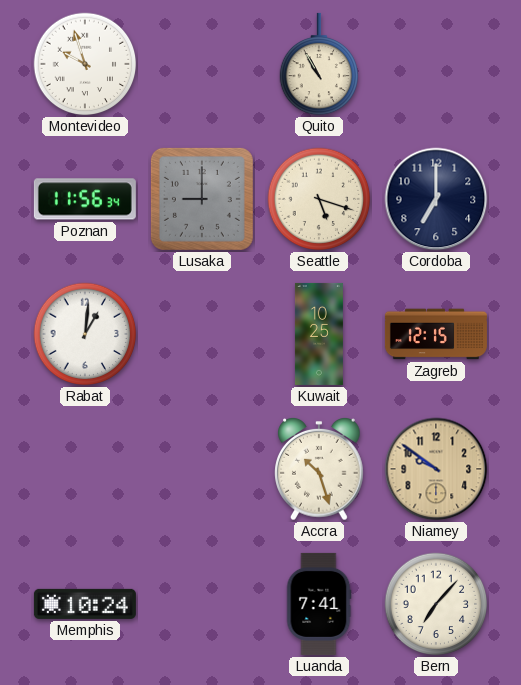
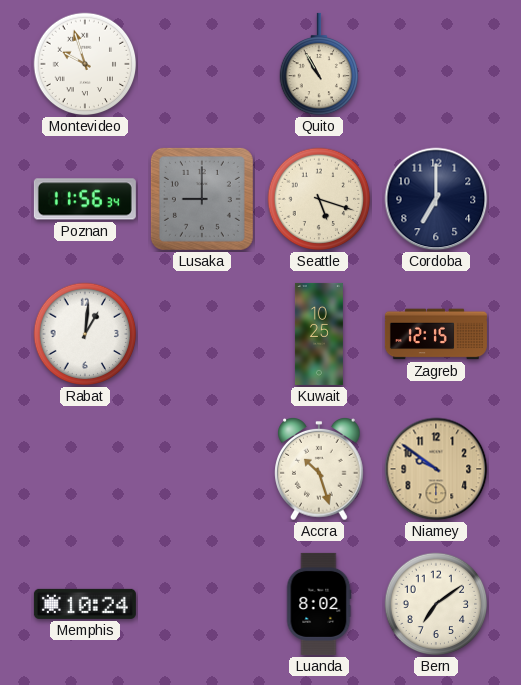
Luanda: 7:41 -> 8:02
Bern: 7:07 -> 7:09
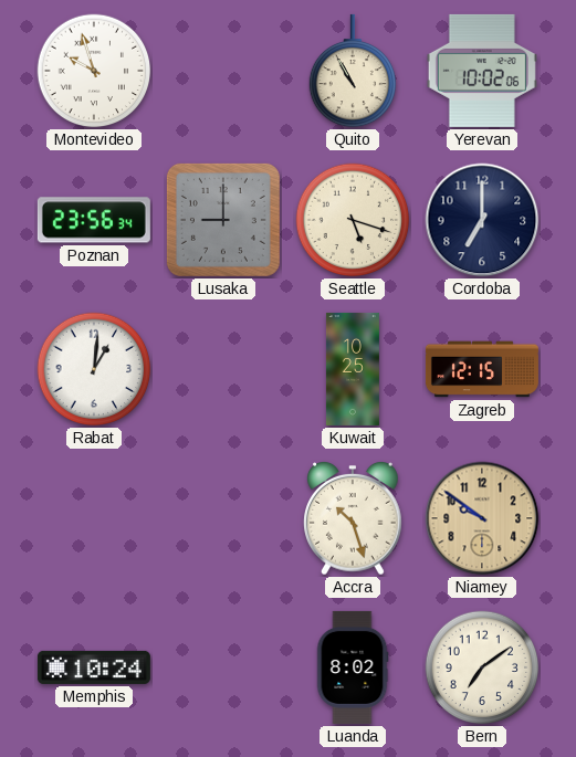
Yerevan: none -> 10:02
Poznan: 11:56 -> 23:56
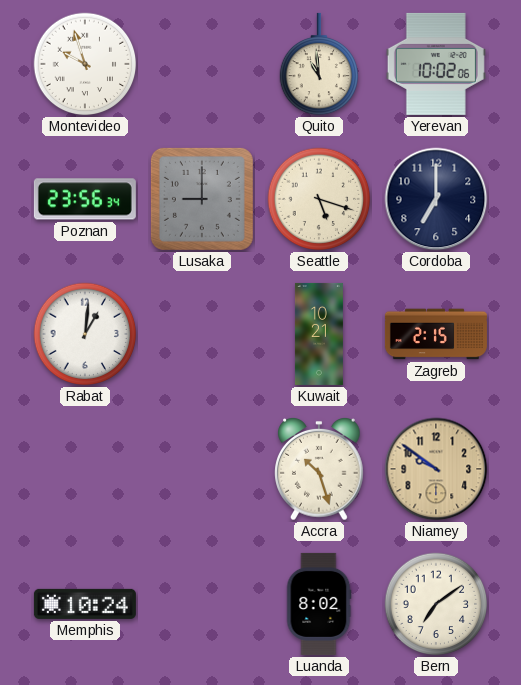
Quito: 10:55 -> 10:59
Kuwait: 10:25 -> 10:21
Zagreb: 12:15 -> 2:15
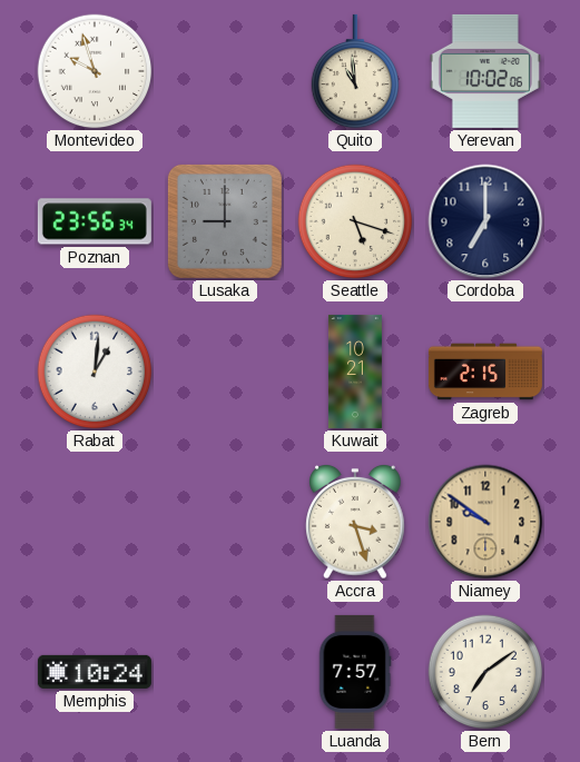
Accra: 10:27 -> 3:27
Luanda: 8:02 -> 7:57
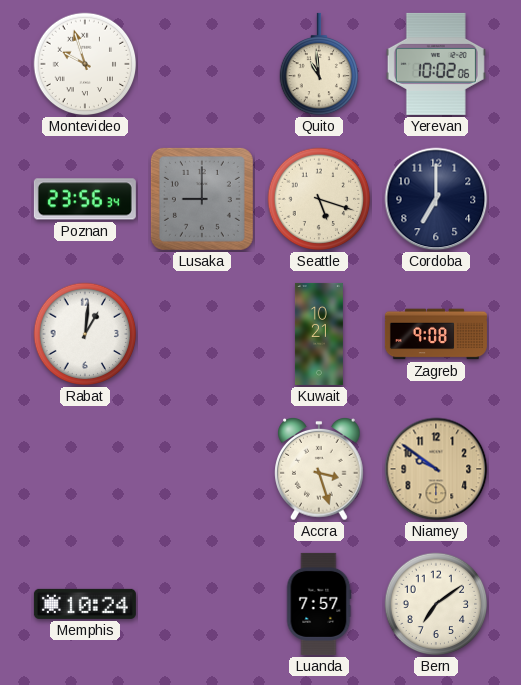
Zagreb: 2:15 -> 9:08
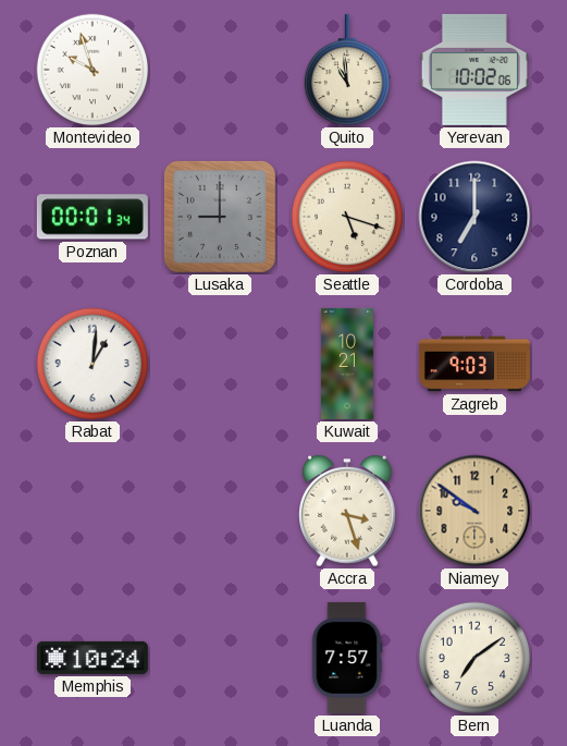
Poznan: 23:56 -> 00:01
Zagreb: 9:08 -> 9:03
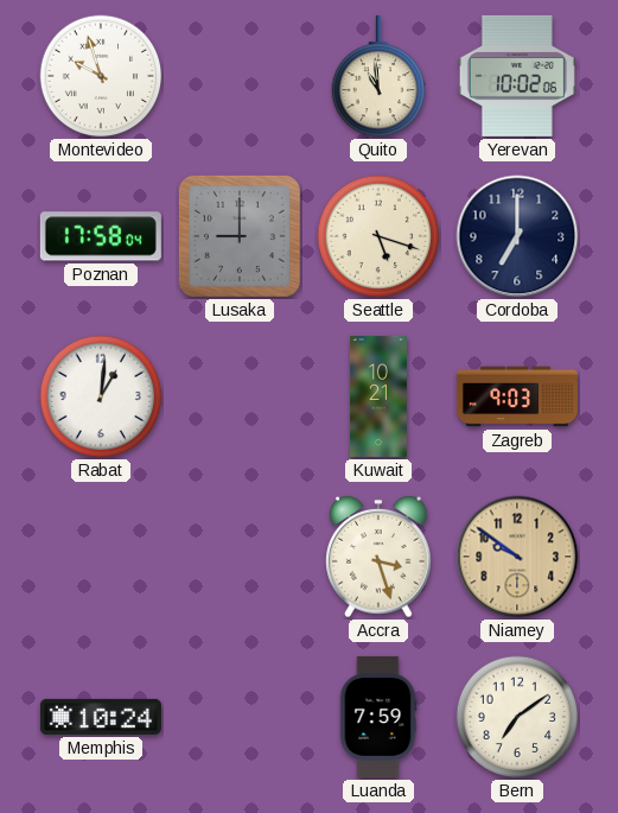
Poznan: 00:01 -> 17:58
Luanda: 7:57 -> 7:59
